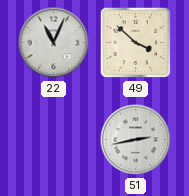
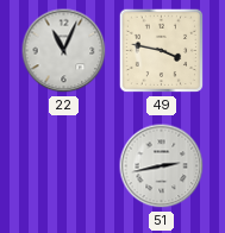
49: 3:52 -> 3:47
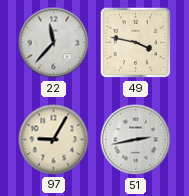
22: 11:04 -> 11:37
97: none -> 9:05
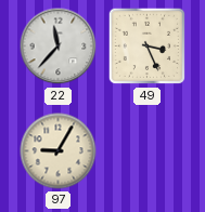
49: 3:47 -> 3:26
51: 2:43 -> none
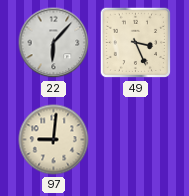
22: 11:37 -> 6:07
97: 9:05 -> 9:01
